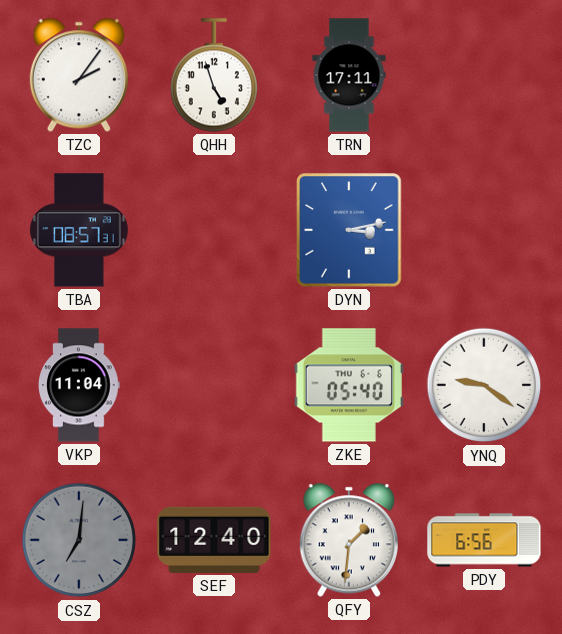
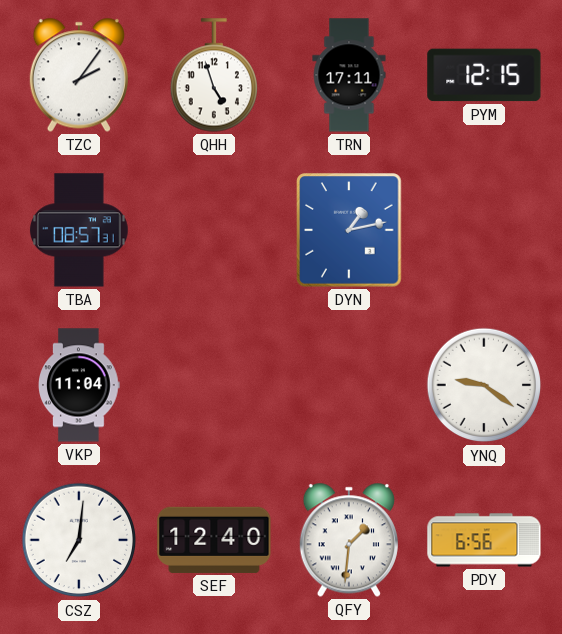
PYM: none -> 12:15
DYN: 3:13 -> 1:13
ZKE: 05:40 -> none
CSZ dial: grey -> white
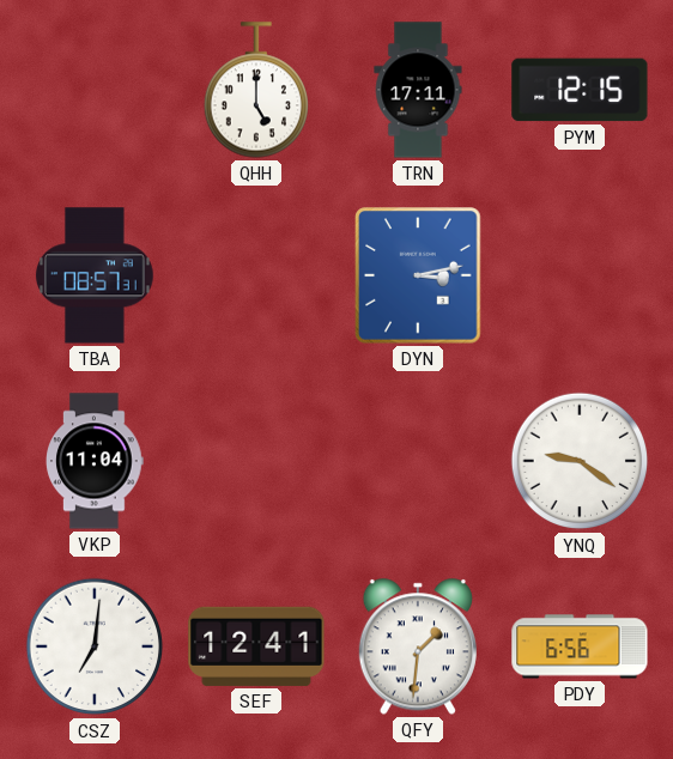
TZC: 2:06 -> none
QHH: 4:57 -> 5:00
DYN: 1:13 -> 3:13
SEF: 12:40 -> 12:41
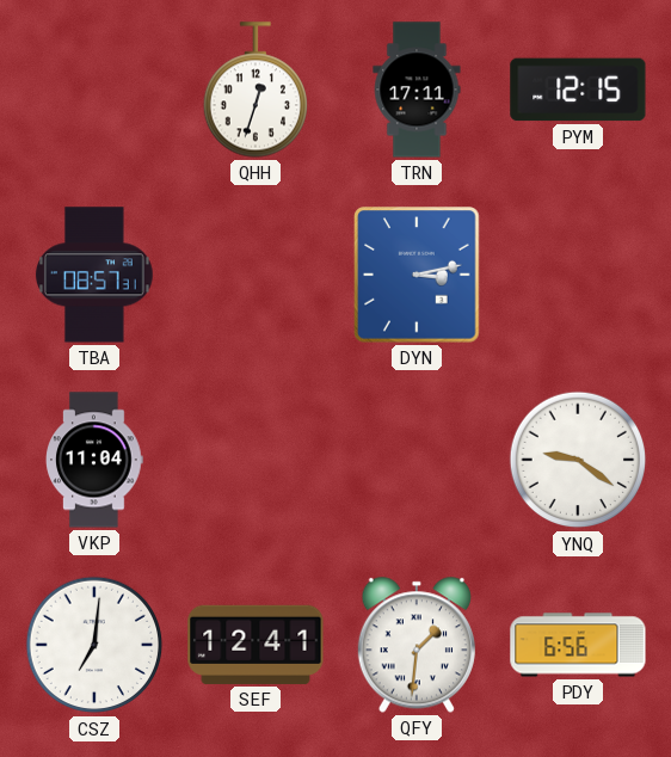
QHH: 5:00 -> 12:33
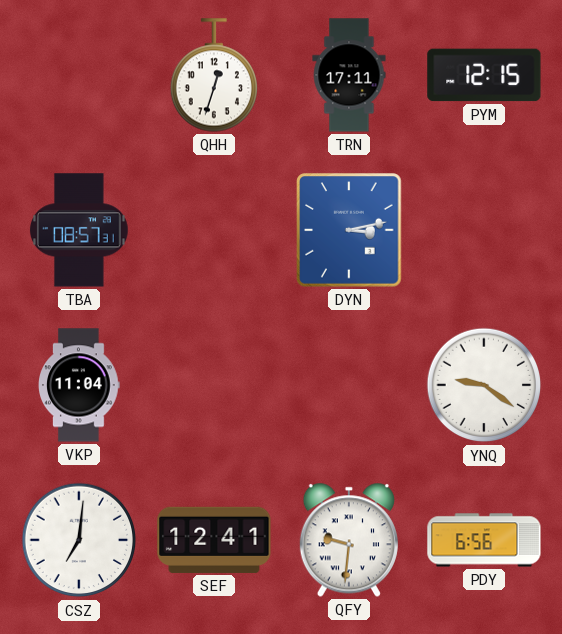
QFY: 1:31 -> 9:31
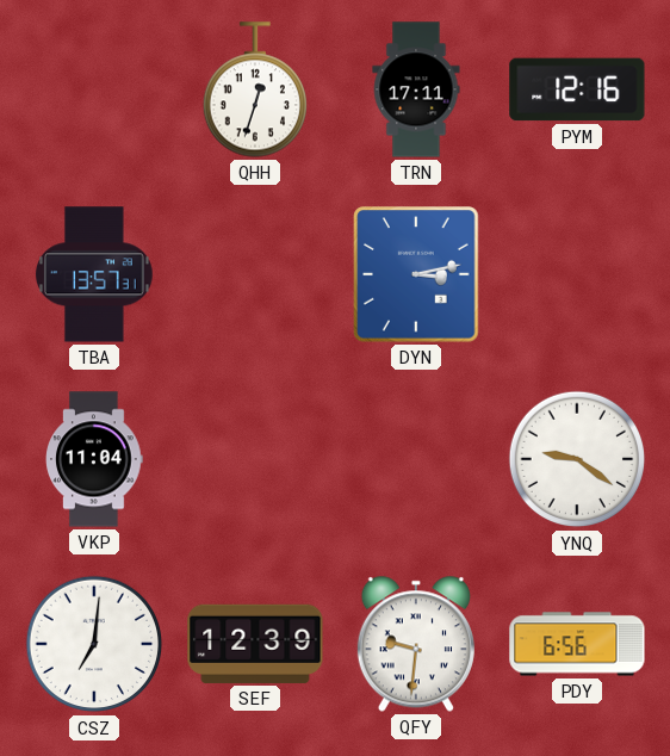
PYM: 12:15 -> 12:16
TBA: 08:57 -> 13:57
SEF: 12:41 -> 12:39
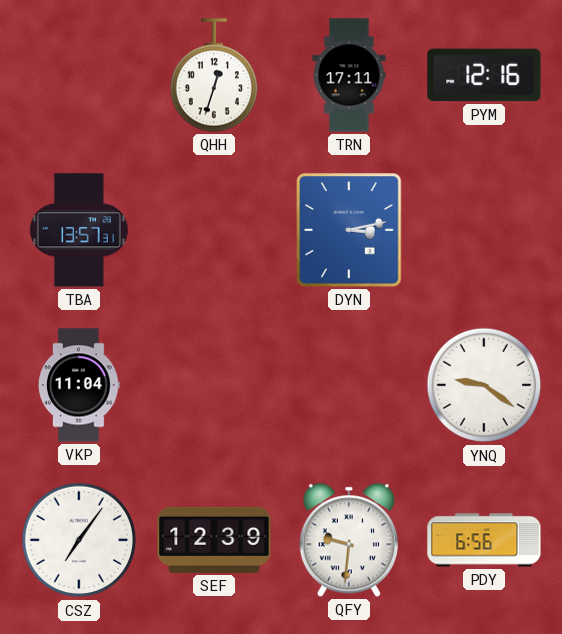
CSZ: 7:01 -> 7:06
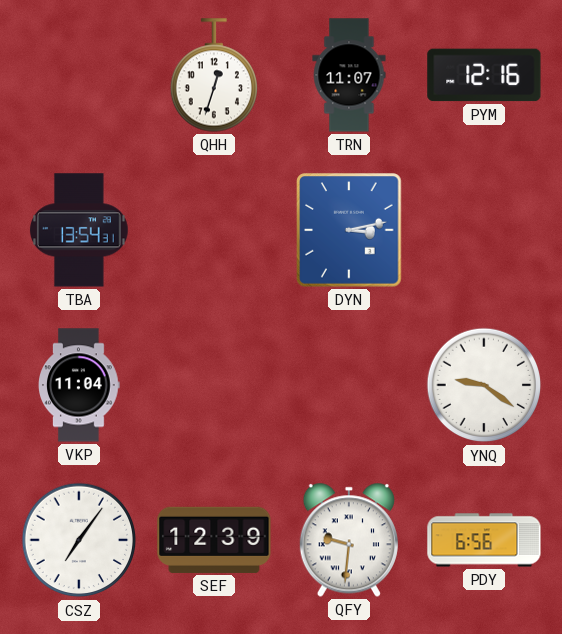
TRN: 17:11 -> 11:07
TBA: 13:57 -> 13:54
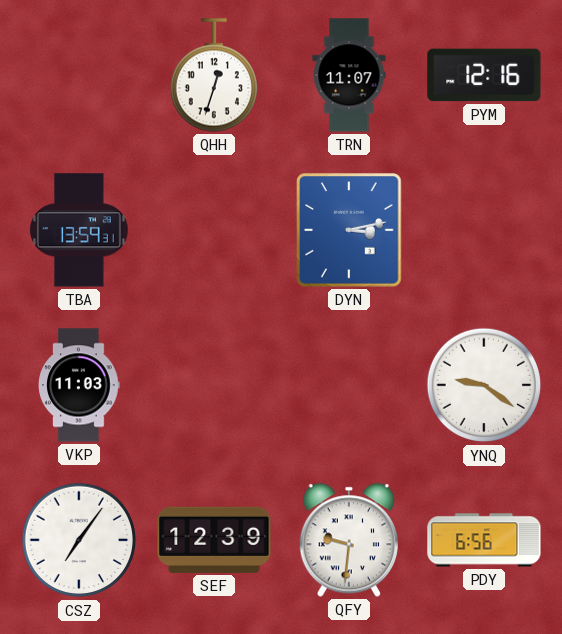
TBA: 13:54 -> 13:59
VKP: 11:04 -> 11:03
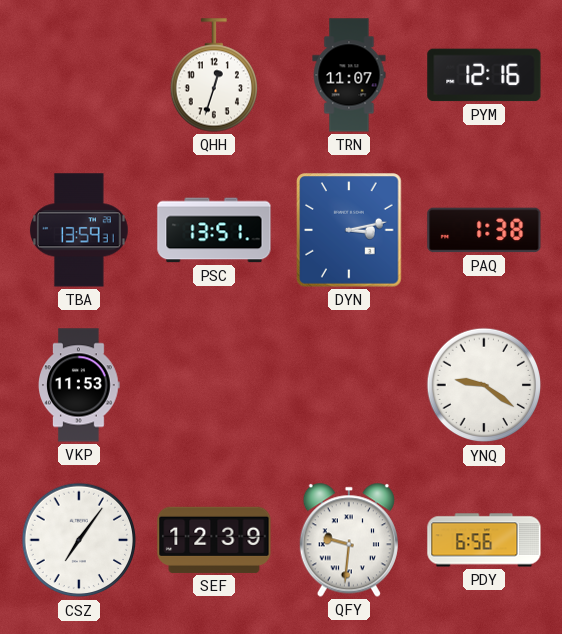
PSC: none -> 13:51
PAQ: none -> 1:38
VKP: 11:03 -> 11:53
